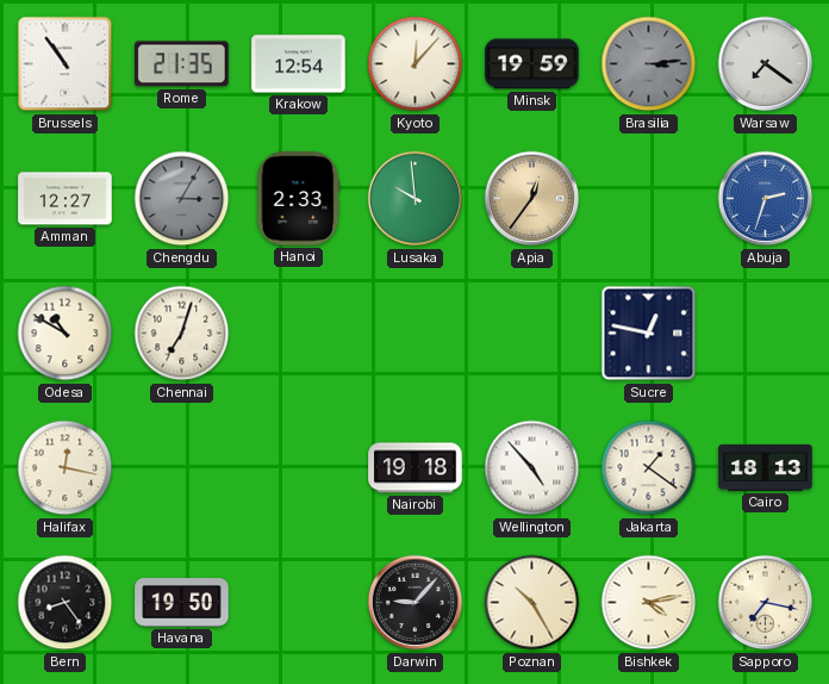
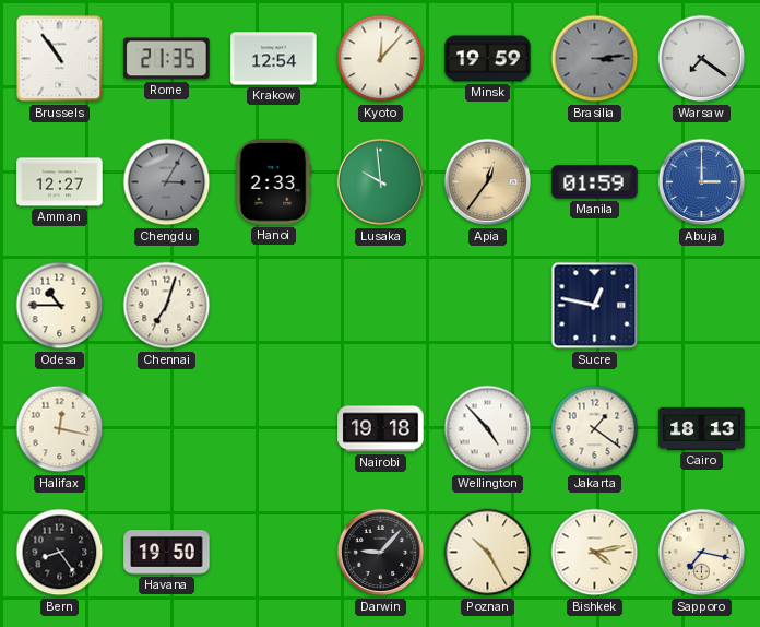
Manila: none -> 01:59
Abuja: 2:33 -> 3:00
Odesa: 10:50 -> 10:45
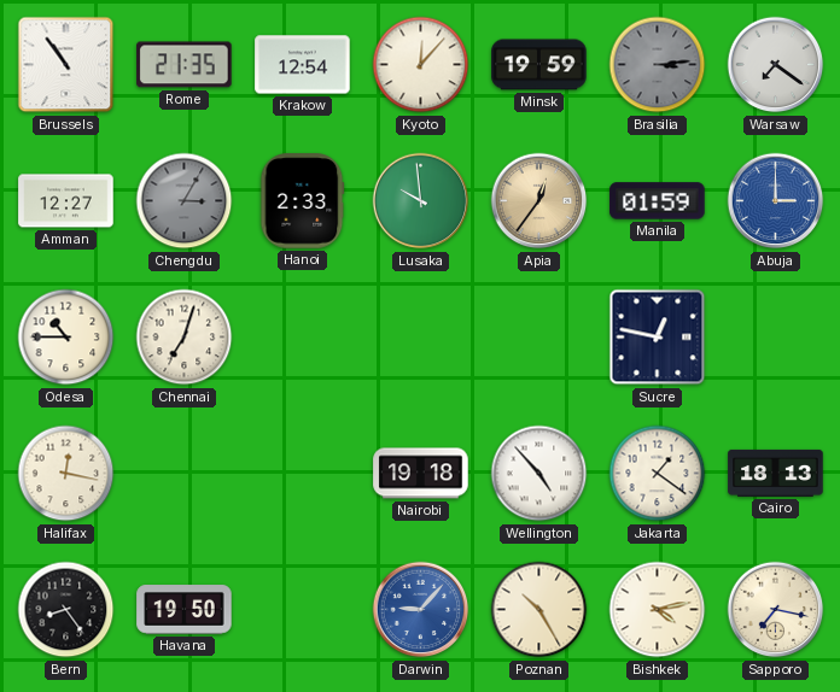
Darwin dial: black -> blue
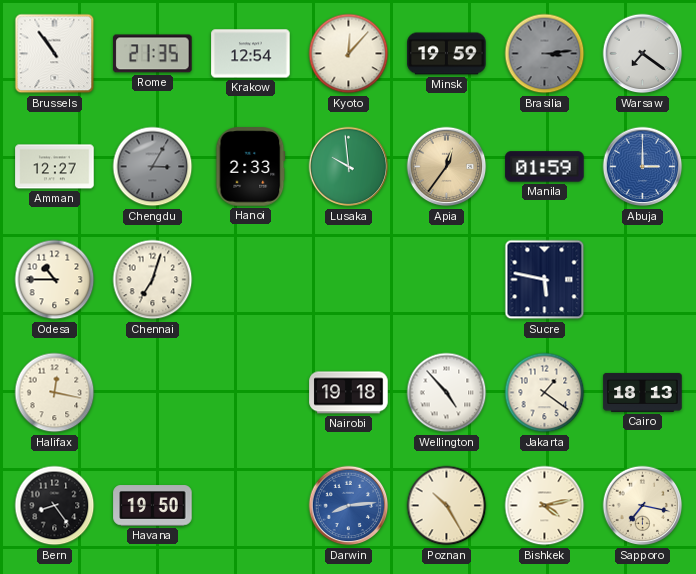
Sucre: 12:47 -> 5:47
Darwin: 9:07 -> 8:14
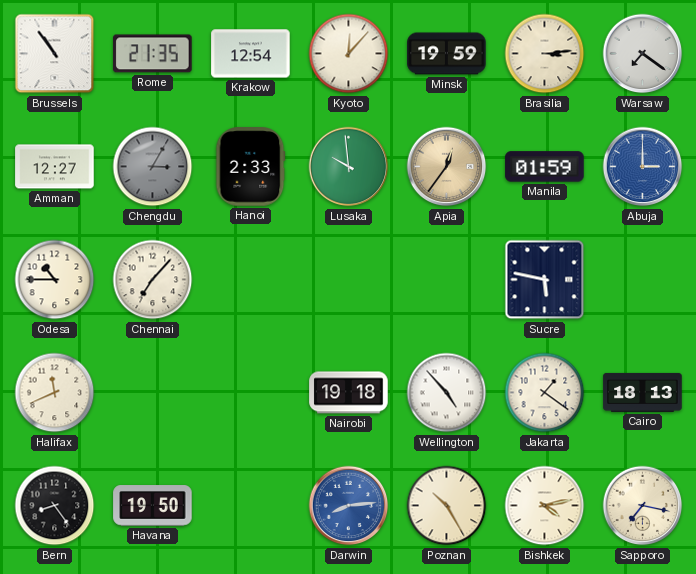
Brasilia dial: grey -> cream
Chennai: 7:03 -> 7:07
Halifax: 12:17 -> 11:41
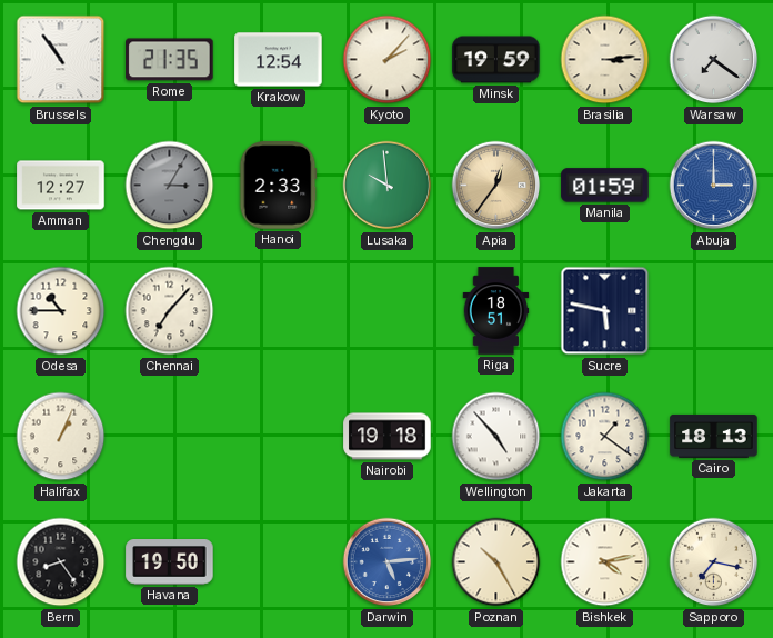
Kyoto: 12:07 -> 2:07
Riga: none -> 18:51
Halifax: 11:41 -> 1:04
Darwin: 8:14 -> 5:14
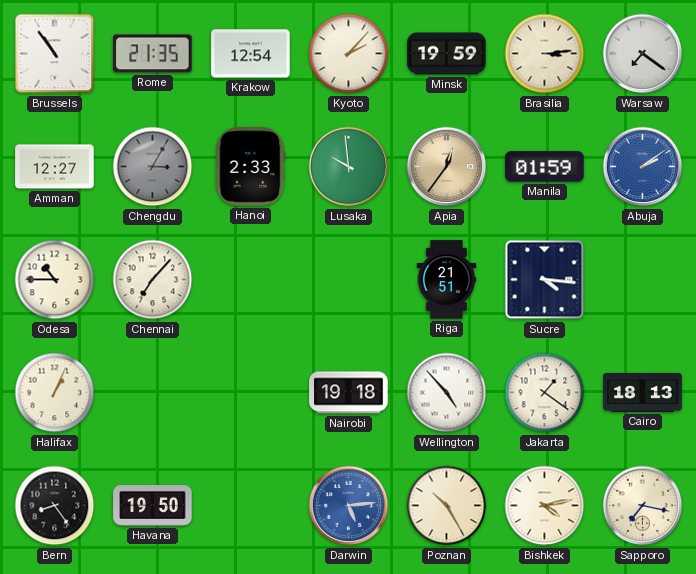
Abuja: 3:00 -> 2:09
Riga: 18:51 -> 21:51
Sucre: 5:47 -> 4:16
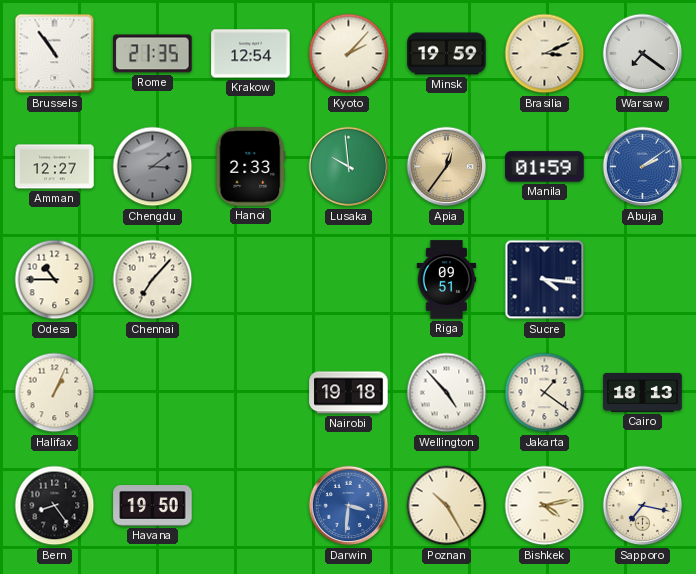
Brasilia: 3:14 -> 3:11
Chengdu: 3:05 -> 3:09
Riga: 21:51 -> 09:51
Darwin: 5:14 -> 3:31
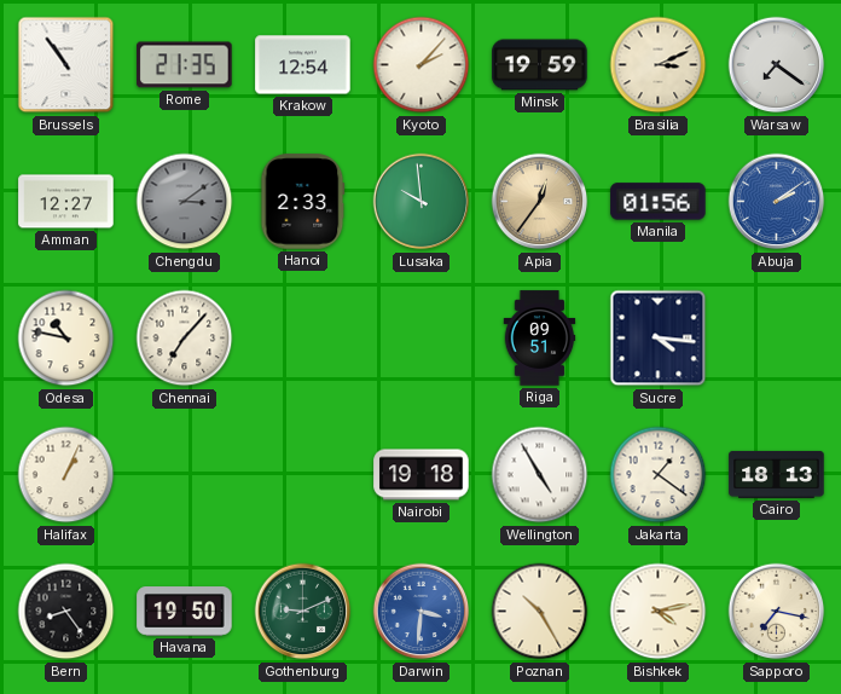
Manila: 01:59 -> 01:56
Odesa: 10:45 -> 10:47
Wellington: 4:53 -> 4:55
Gothenburg: none -> 9:11
